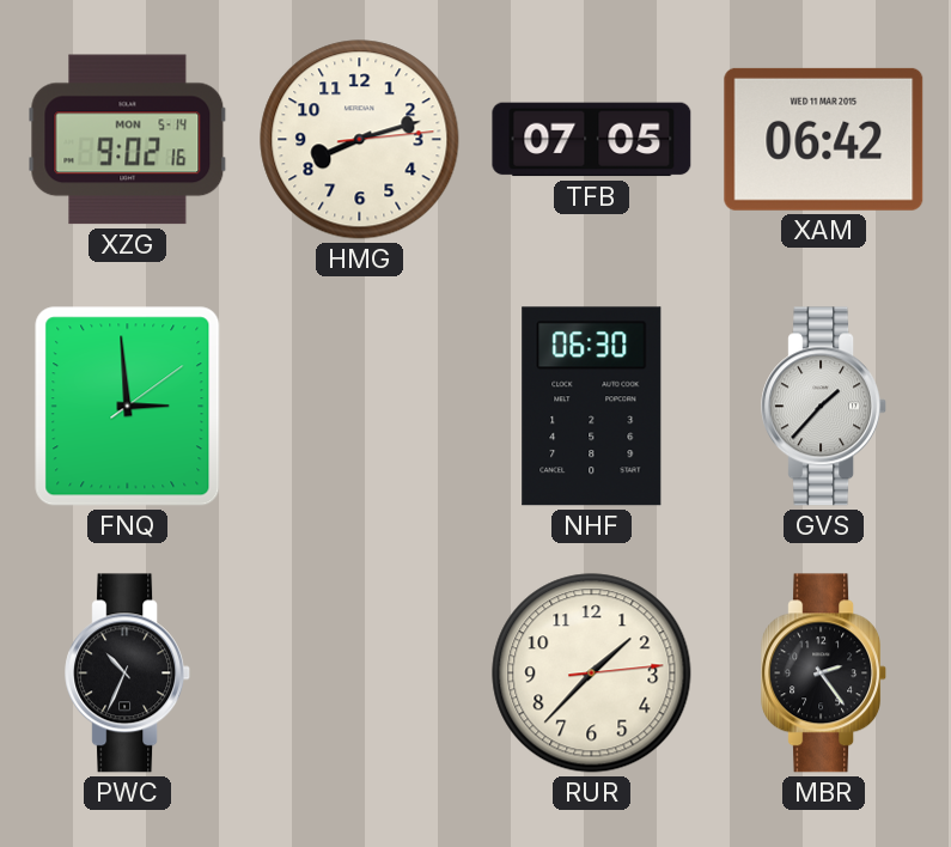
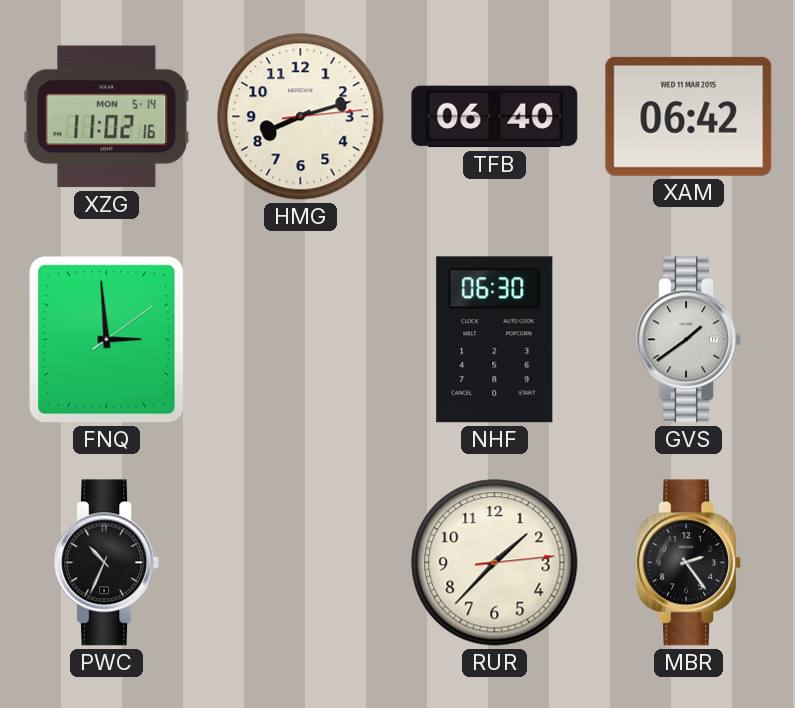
XZG: 9:02 -> 11:02
TFB: 07:05 -> 06:40
GVS: 1:37 -> 1:39
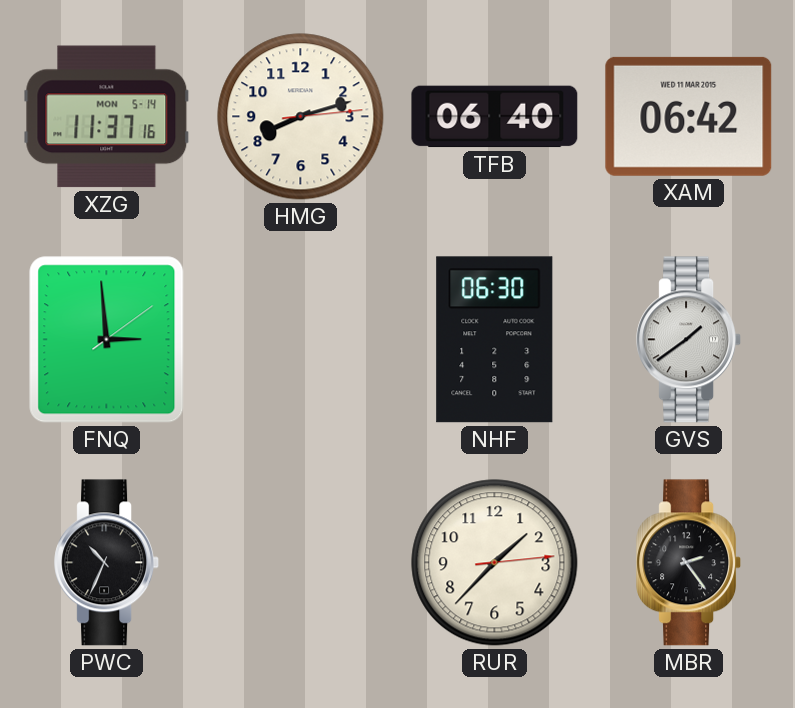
XZG: 11:02 -> 11:37
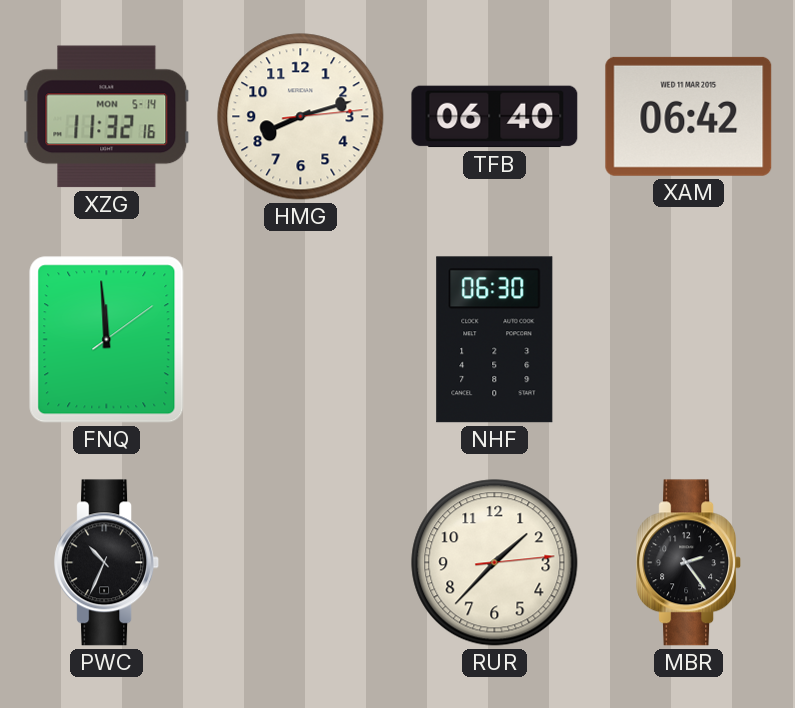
XZG: 11:37 -> 11:32
FNQ: 2:59 -> 11:59
GVS: 1:39 -> none
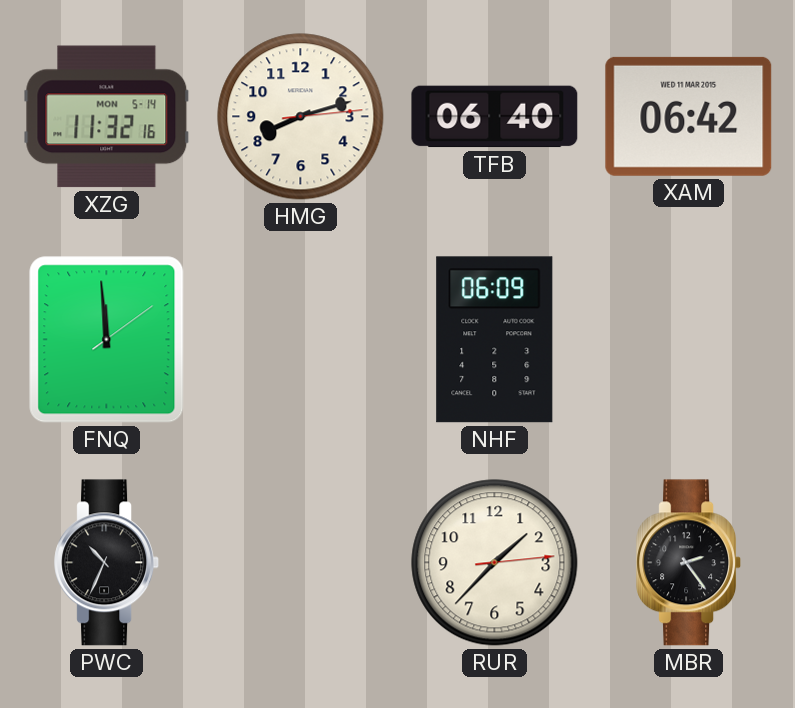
NHF: 06:30 -> 06:09
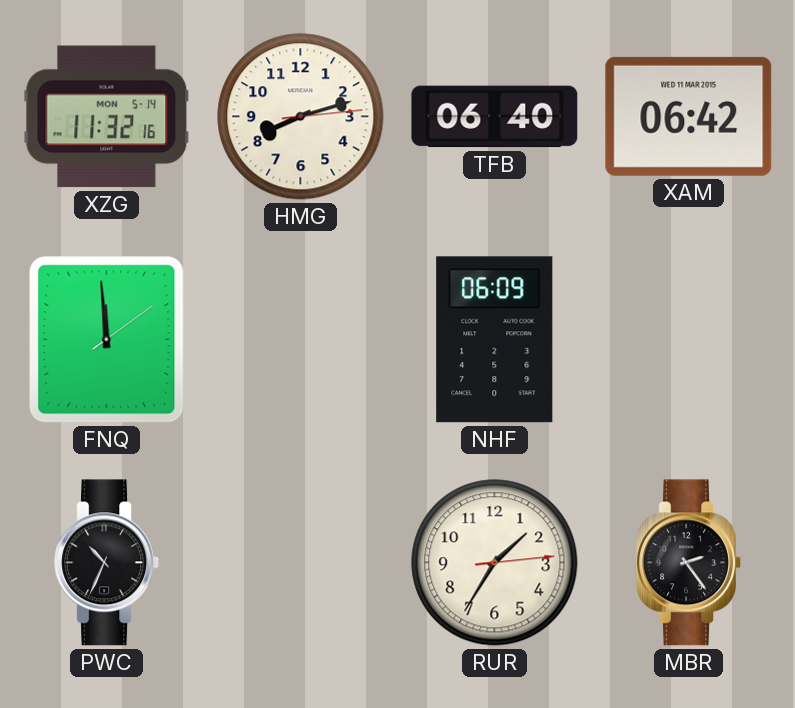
RUR: 1:37 -> 1:35
